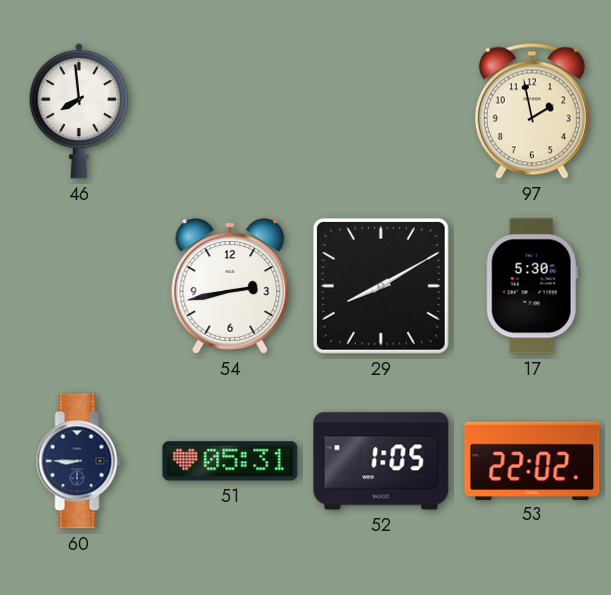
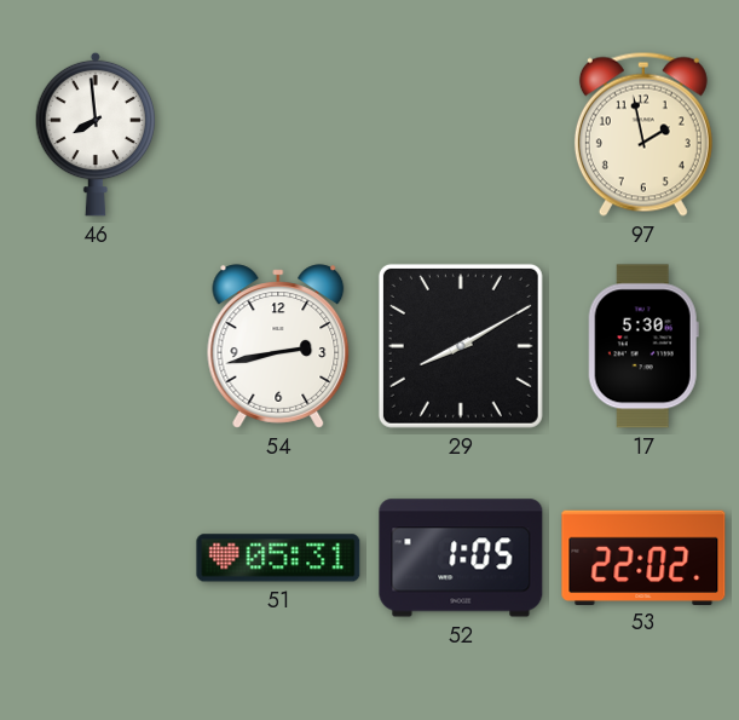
60: 8:45 -> none
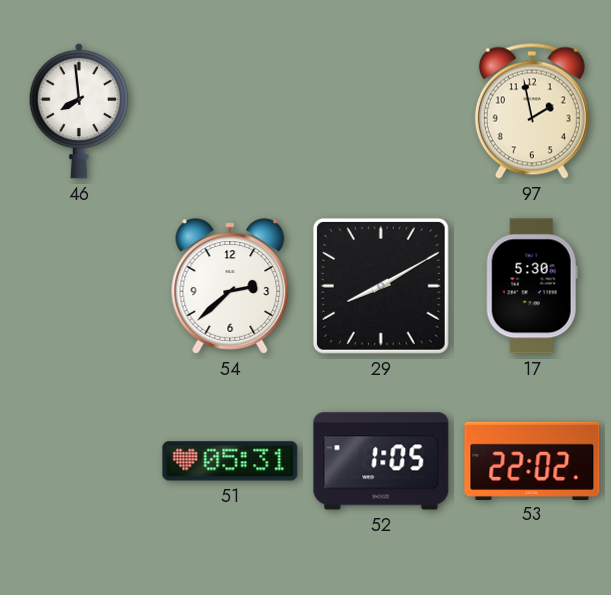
54: 2:43 -> 2:38
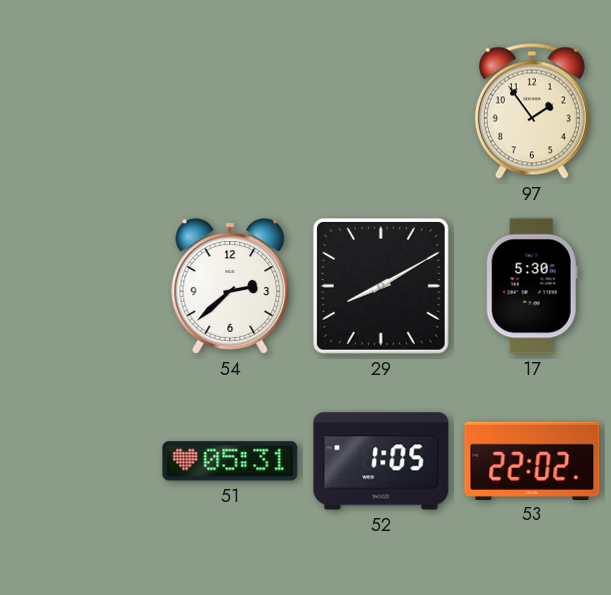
46: 7:59 -> none
97: 1:58 -> 1:54
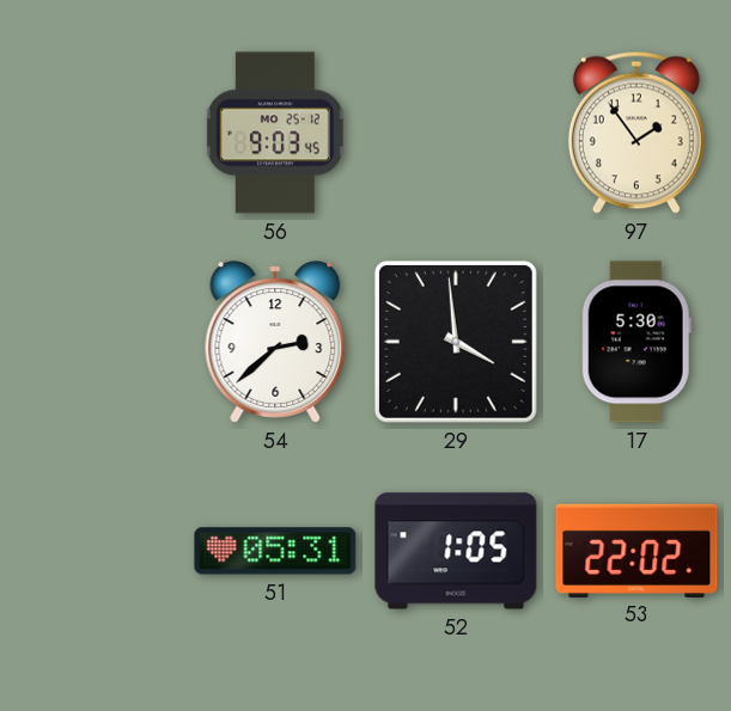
56: none -> 9:03
29: 8:10 -> 3:59
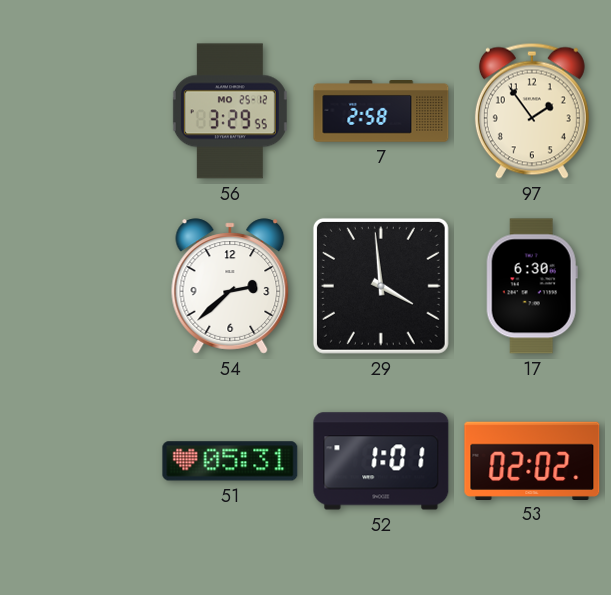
56: 9:03 -> 3:29
7: none -> 2:58
17: 5:30 -> 6:30
52: 1:05 -> 1:01
53: 22:02 -> 02:02
